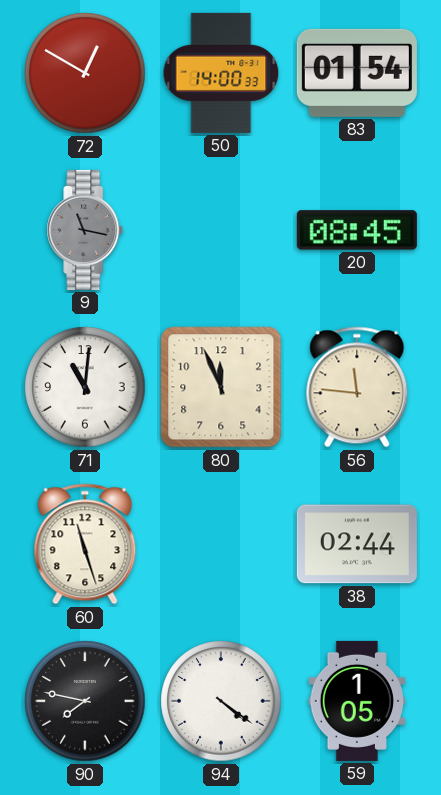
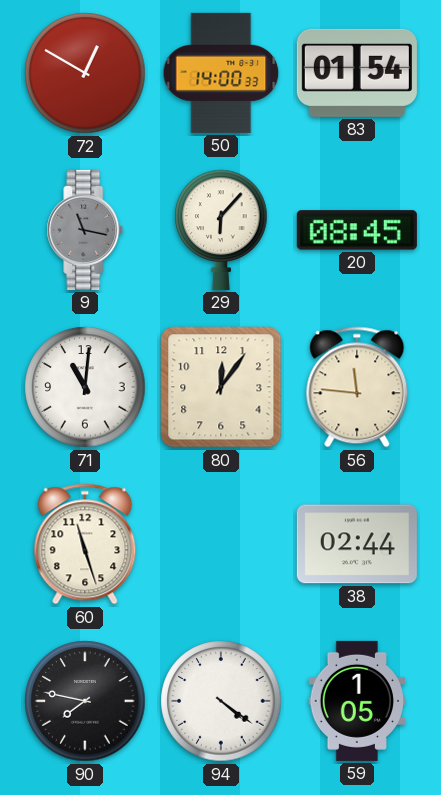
29: none -> 6:07
80: 11:56 -> 12:06
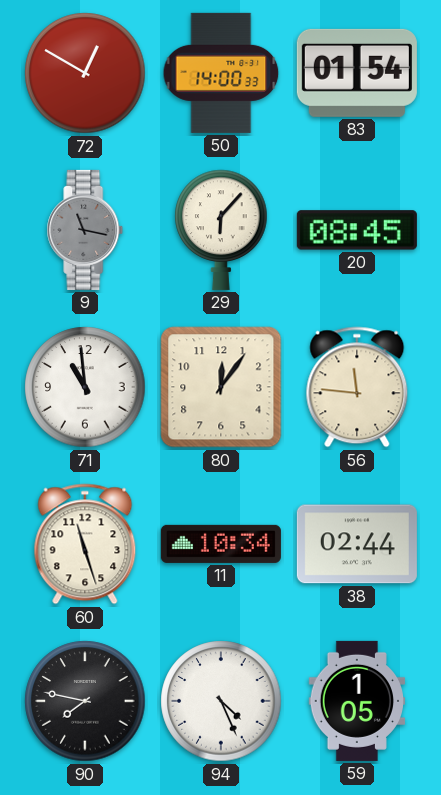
71: 11:01 -> 10:59
11: none -> 10:34
94: 4:21 -> 4:26
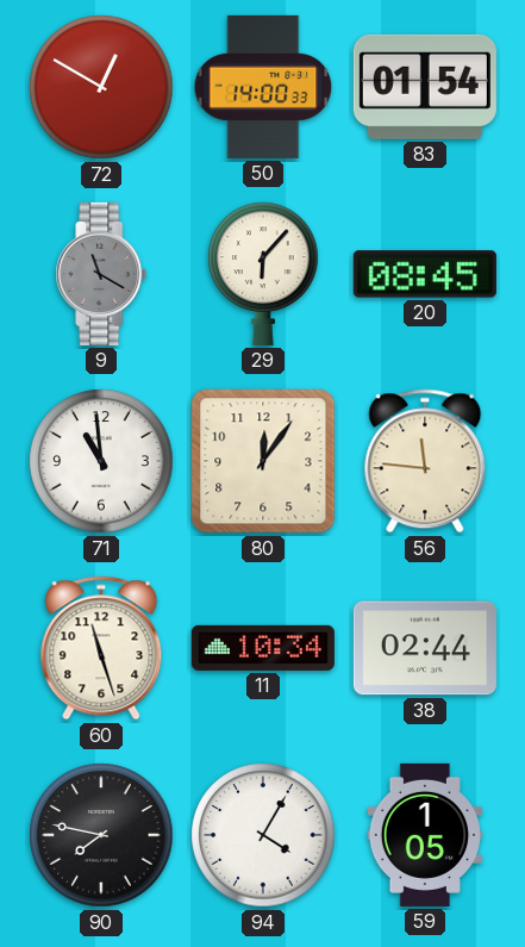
9: 11:17 -> 11:20
94: 4:26 -> 4:05
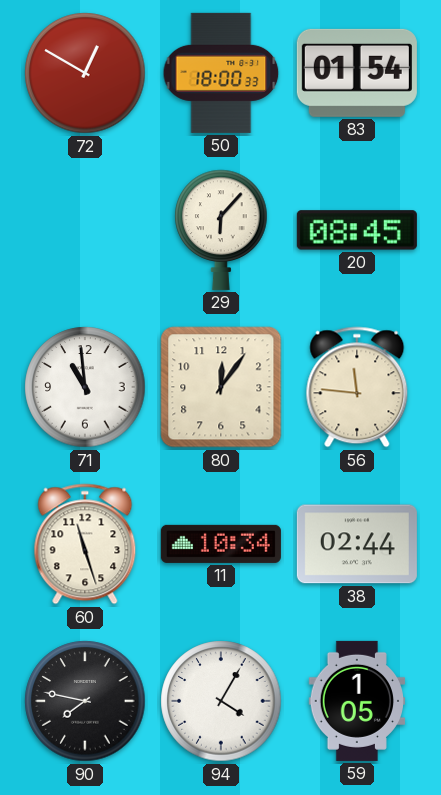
50: 14:00 -> 18:00
9: 11:20 -> none
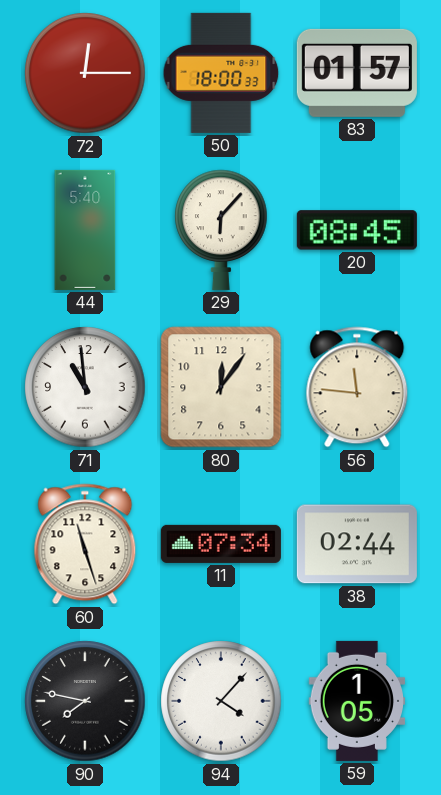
72: 12:50 -> 12:15
83: 01:54 -> 01:57
44: none -> 5:40
11: 10:34 -> 07:34
94: 4:05 -> 4:07
